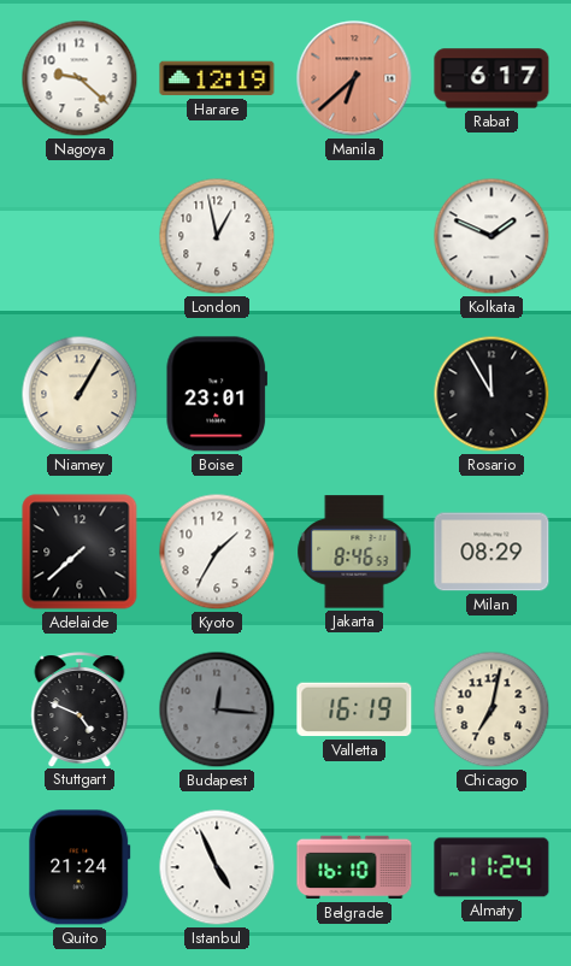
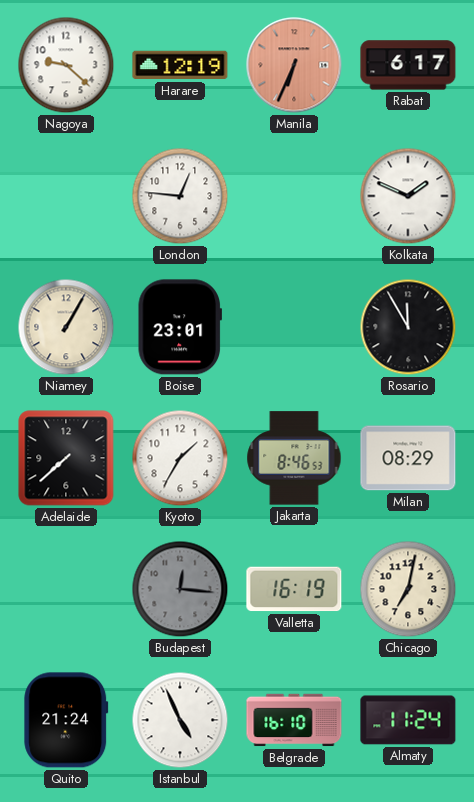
Manila: 6:38 -> 6:34
London: 12:58 -> 12:46
Stuttgart: 4:49 -> none
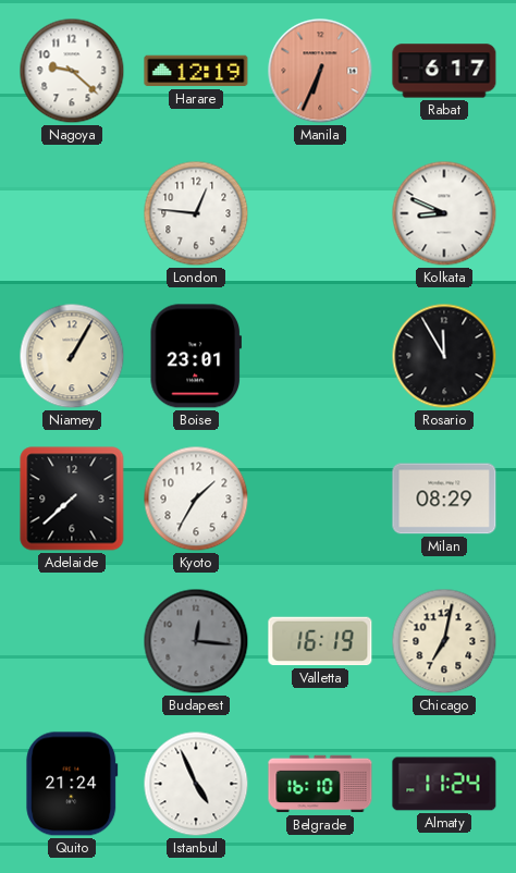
Kolkata: 1:49 -> 8:49
Jakarta: 8:46 -> none
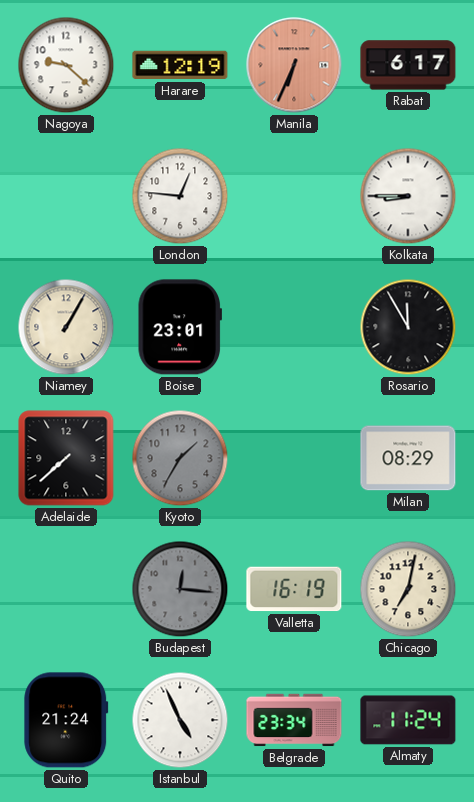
Kolkata: 8:49 -> 8:45
Kyoto dial: white -> grey
Belgrade: 16:10 -> 23:34
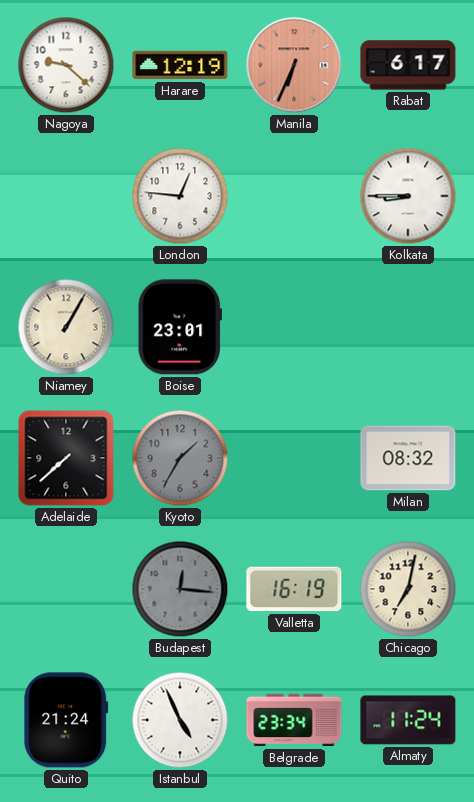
Rosario: 11:55 -> none
Milan: 08:29 -> 08:32
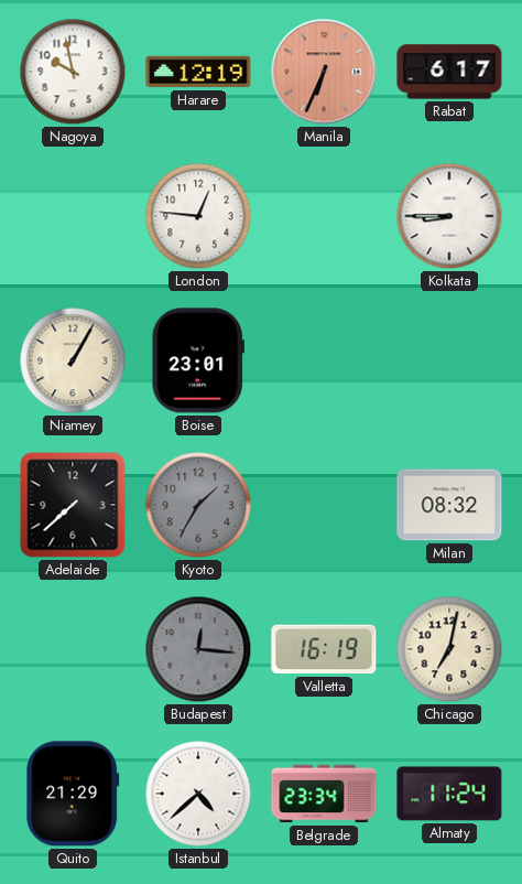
Nagoya: 9:22 -> 9:58
Quito: 21:24 -> 21:29
Istanbul: 4:56 -> 4:38
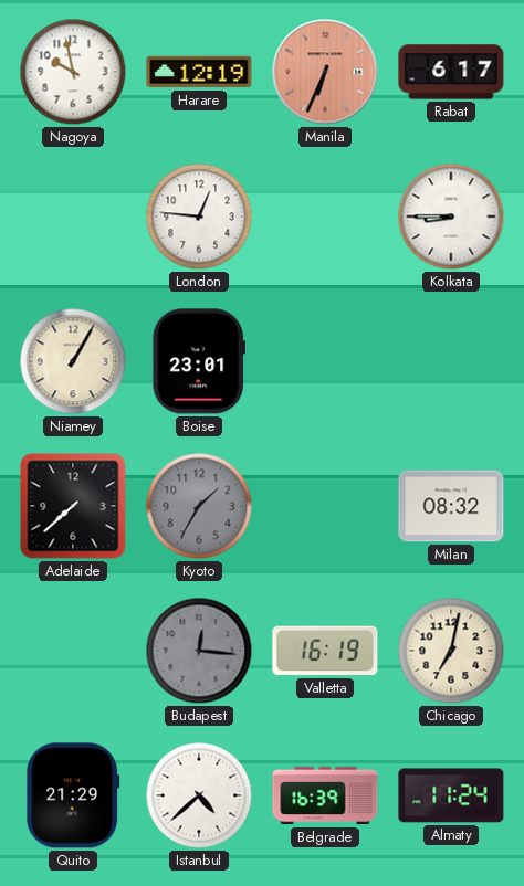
Belgrade: 23:34 -> 16:39
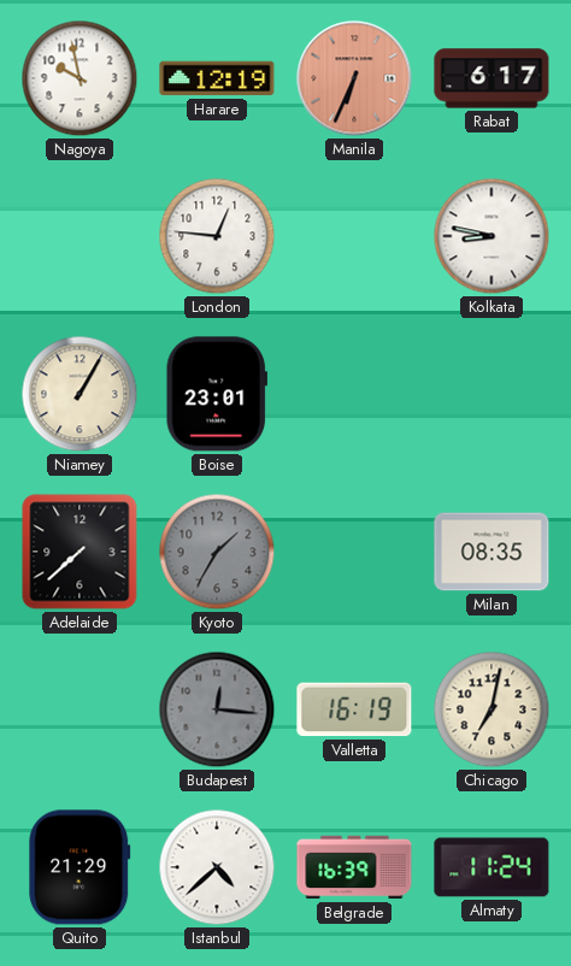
Kolkata: 8:45 -> 8:47
Milan: 08:32 -> 08:35
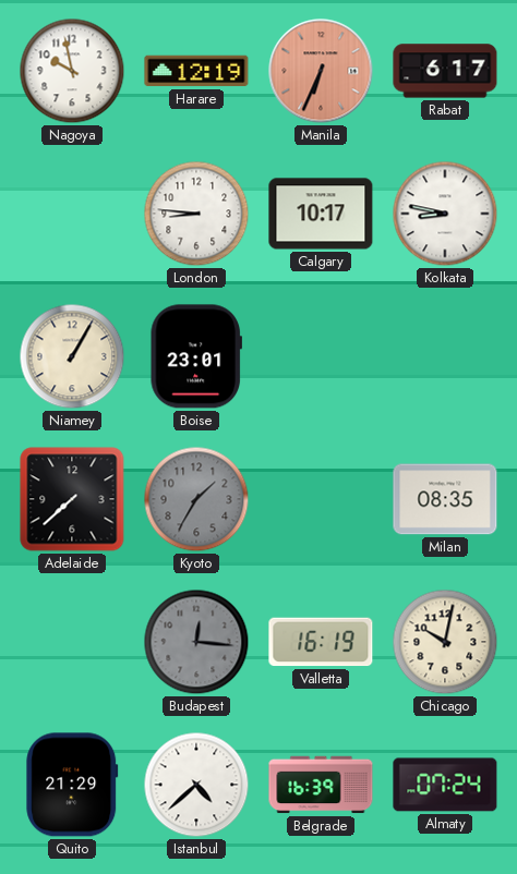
London: 12:46 -> 8:46
Calgary: none -> 10:17
Chicago: 7:02 -> 10:02
Almaty: 11:24 -> 07:24
